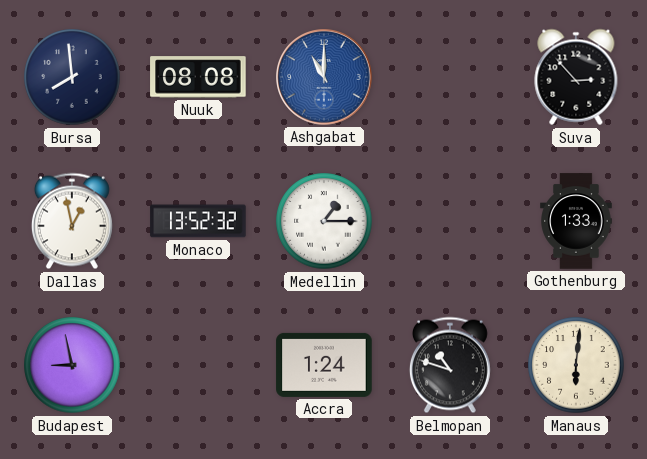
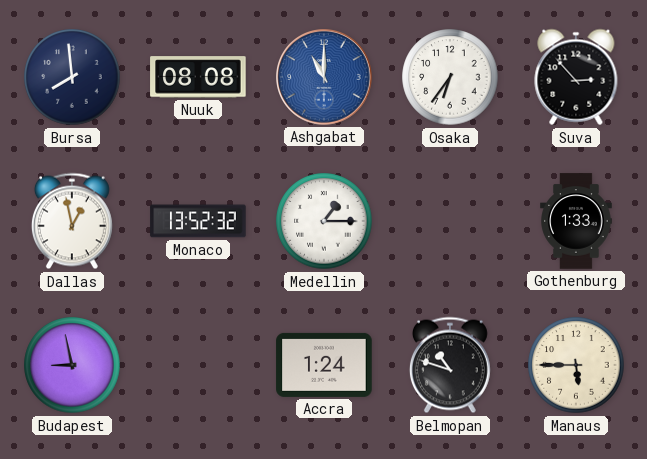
Osaka: none -> 6:36
Manaus: 6:01 -> 5:45
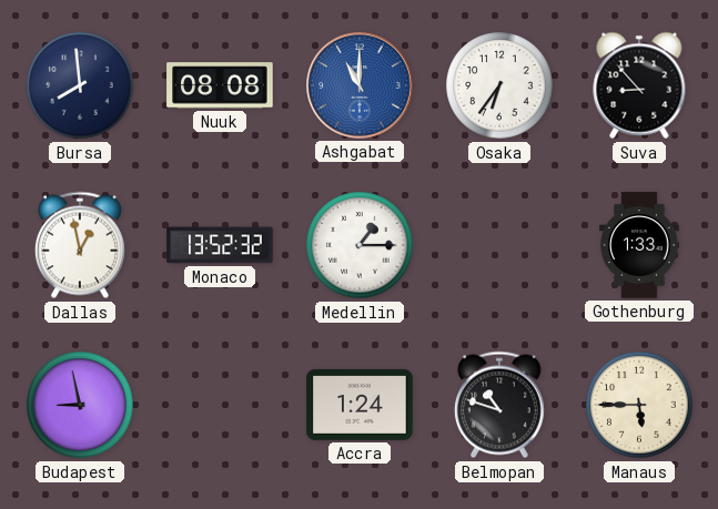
Suva: 2:53 -> 8:53
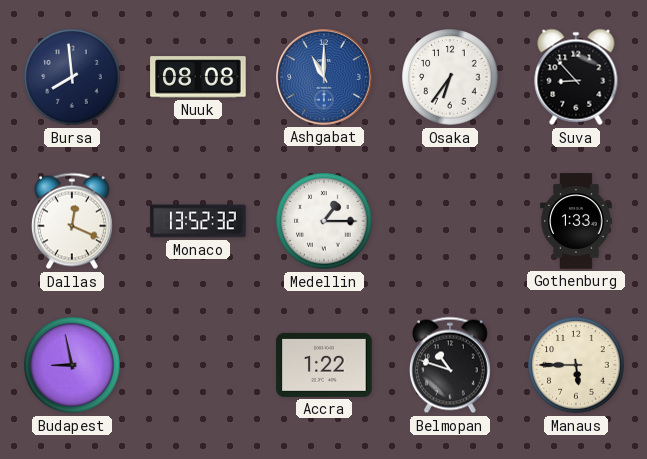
Dallas: 12:58 -> 12:19
Accra: 1:24 -> 1:22
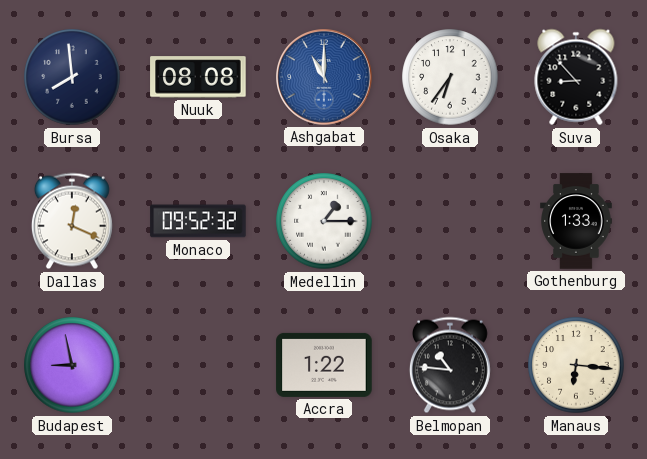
Monaco: 13:52 -> 09:52
Belmopan: 10:48 -> 10:46
Manaus: 5:45 -> 6:16
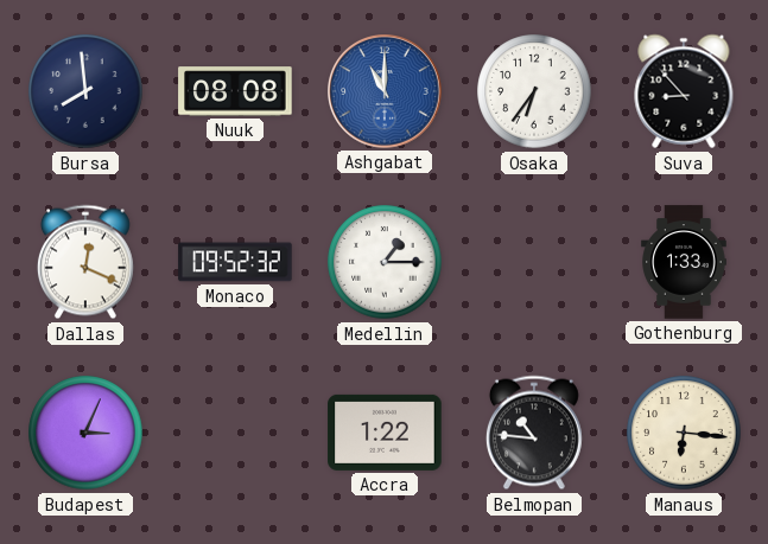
Budapest: 8:58 -> 3:04
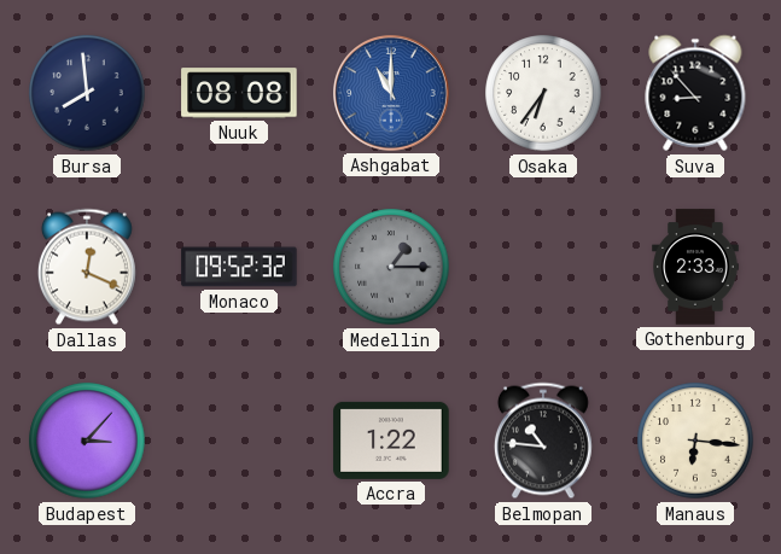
Medellin dial: white -> grey
Gothenburg: 1:33 -> 2:33
Budapest: 3:04 -> 3:07
